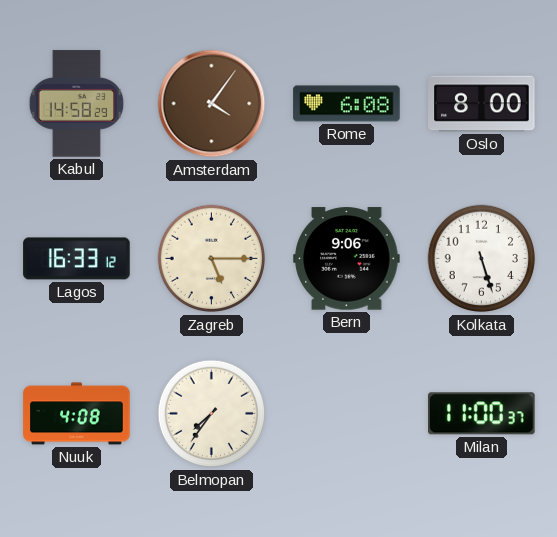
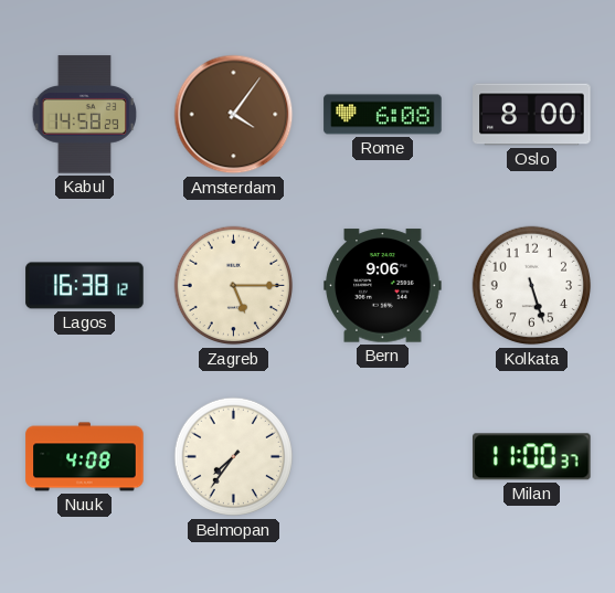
Lagos: 16:33 -> 16:38
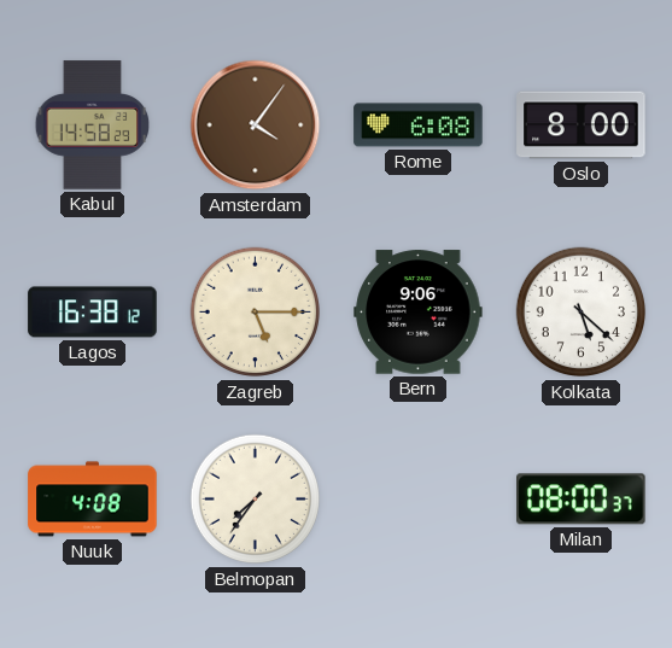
Kolkata: 5:27 -> 5:22
Milan: 11:00 -> 08:00
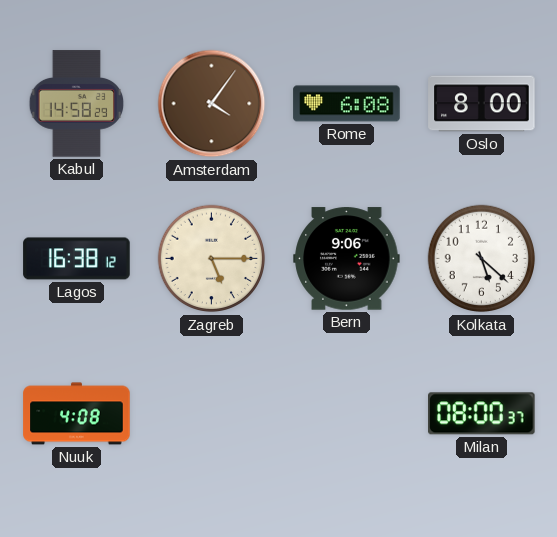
Belmopan: 7:36 -> none
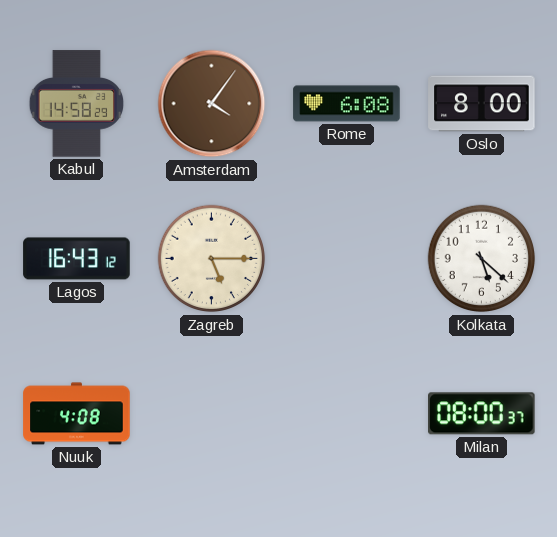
Lagos: 16:38 -> 16:43
Bern: 9:06 -> none
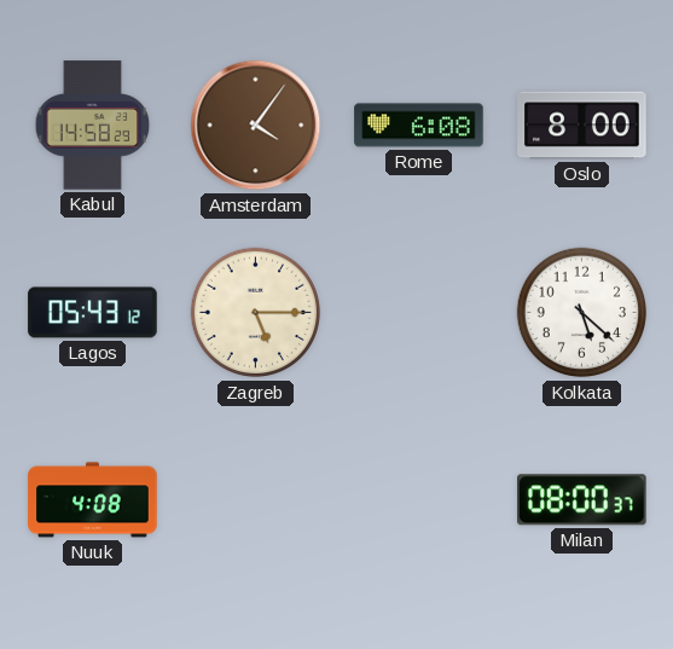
Lagos: 16:43 -> 05:43
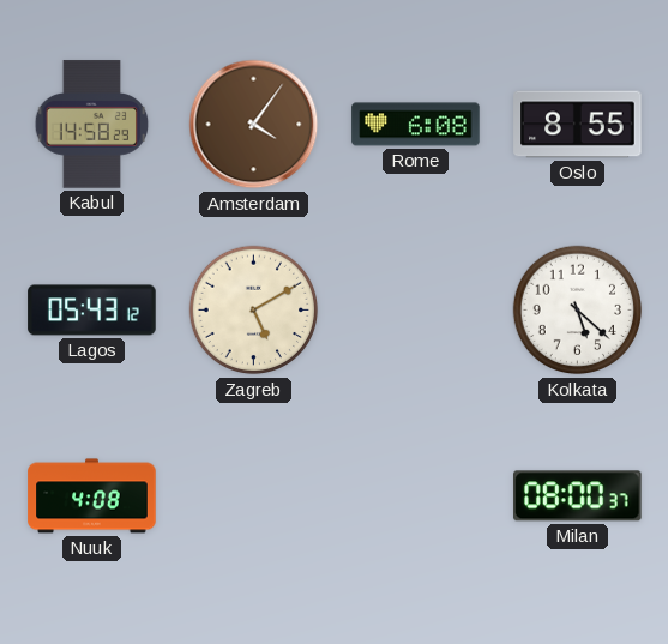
Oslo: 8:00 -> 8:55
Zagreb: 5:15 -> 5:10
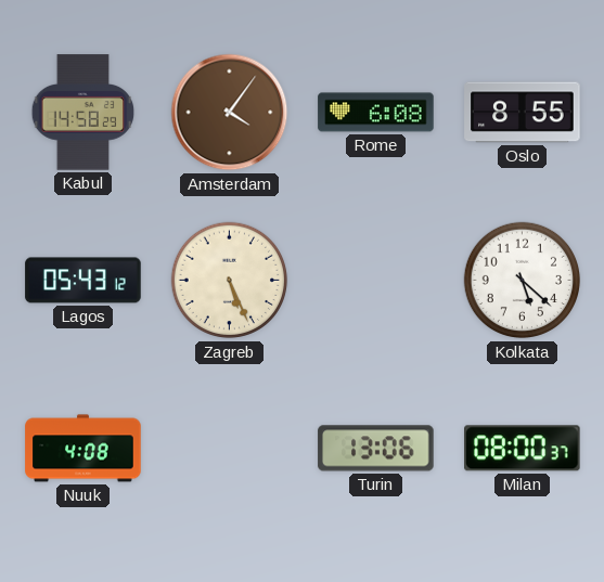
Zagreb: 5:10 -> 5:26
Turin: none -> 13:06
